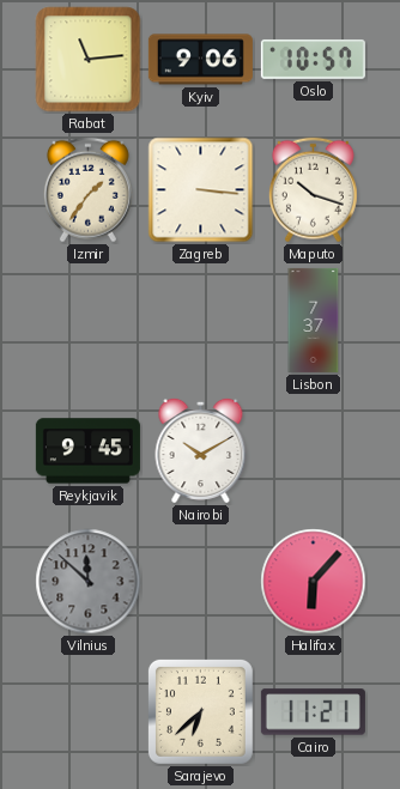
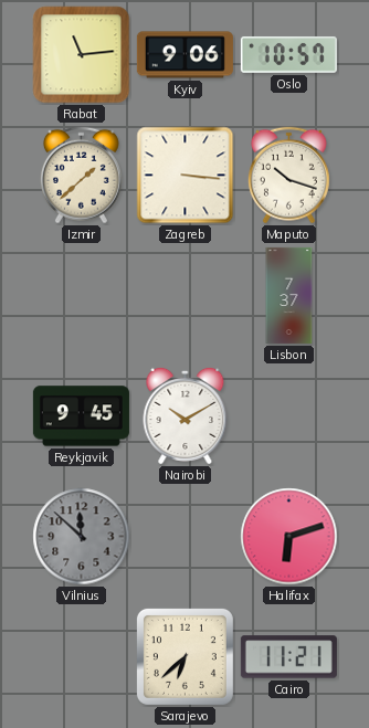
Izmir: 1:36 -> 1:38
Halifax: 6:07 -> 6:12
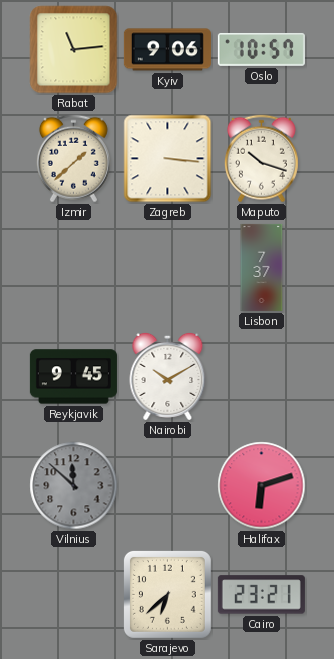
Cairo: 11:21 -> 23:21
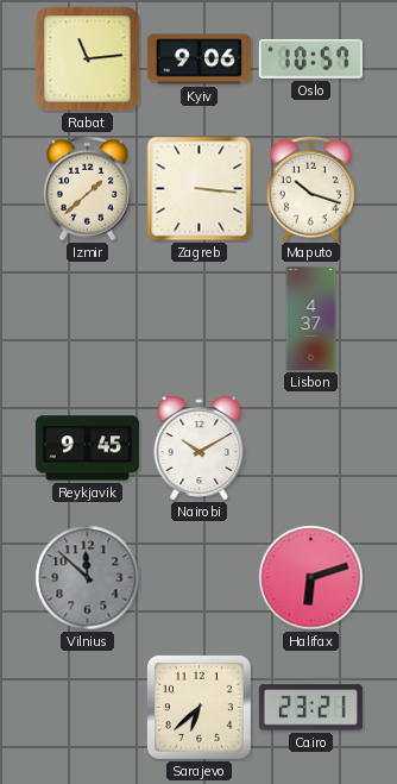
Lisbon: 7:37 -> 4:37
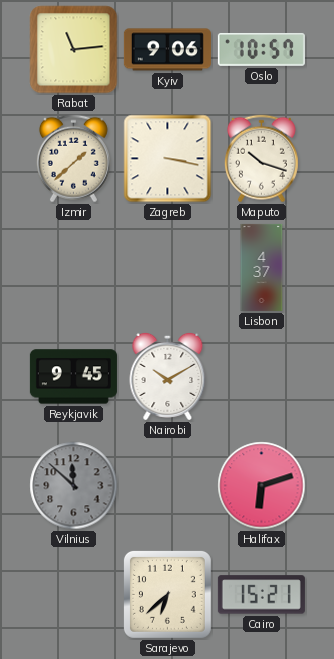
Zagreb: 3:16 -> 3:17
Cairo: 23:21 -> 15:21
